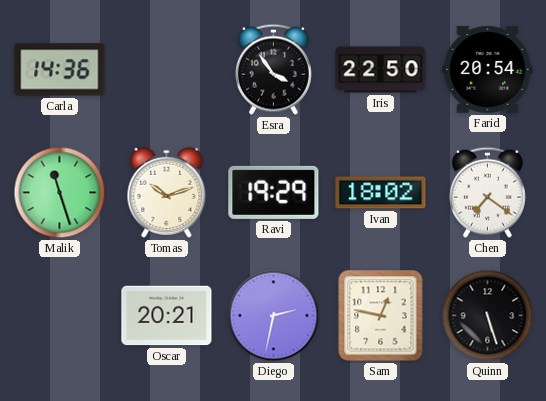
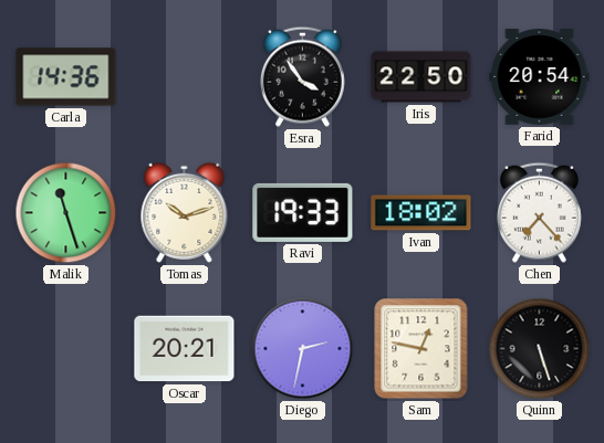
Ravi: 19:29 -> 19:33
Chen: 7:21 -> 7:23
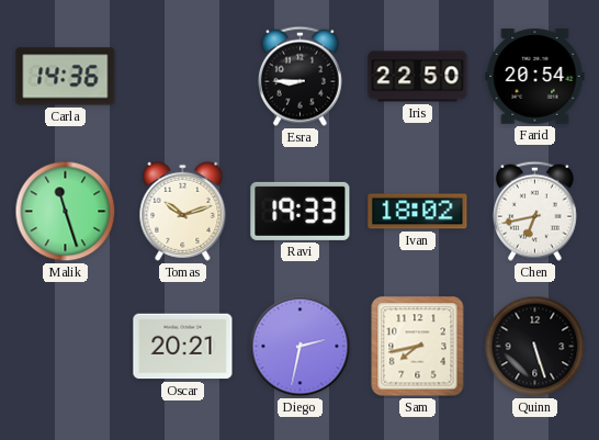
Esra: 3:54 -> 8:45
Chen: 7:23 -> 6:43
Sam: 12:47 -> 7:43
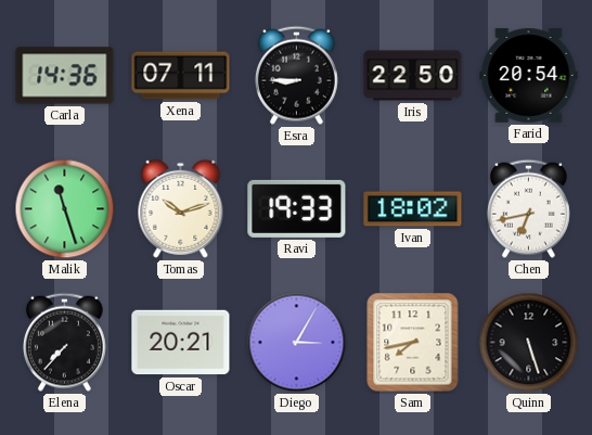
Xena: none -> 07:11
Elena: none -> 7:37
Diego: 2:32 -> 3:05
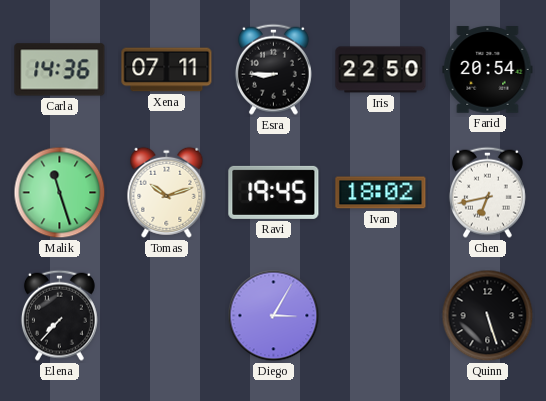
Ravi: 19:33 -> 19:45
Oscar: 20:21 -> none
Sam: 7:43 -> none
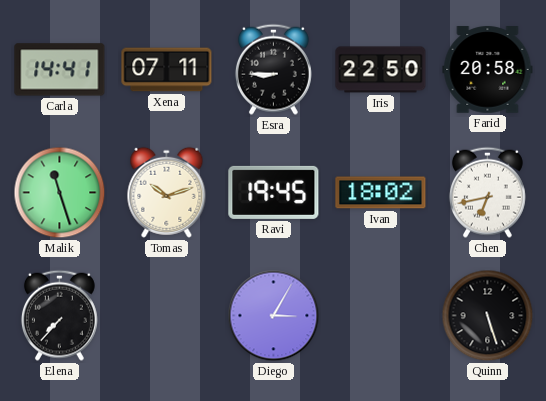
Carla: 14:36 -> 14:41
Farid: 20:54 -> 20:58
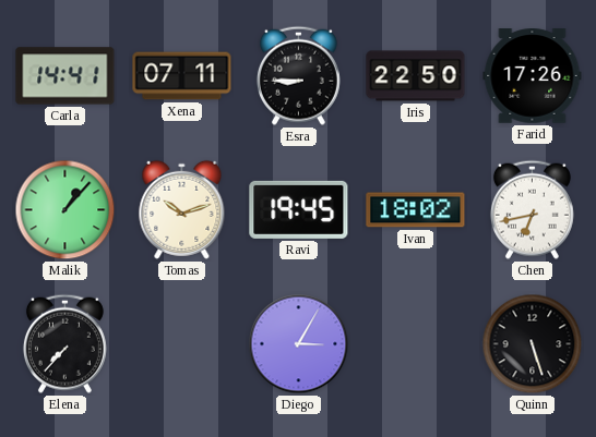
Farid: 20:58 -> 17:26
Malik: 11:27 -> 1:07
